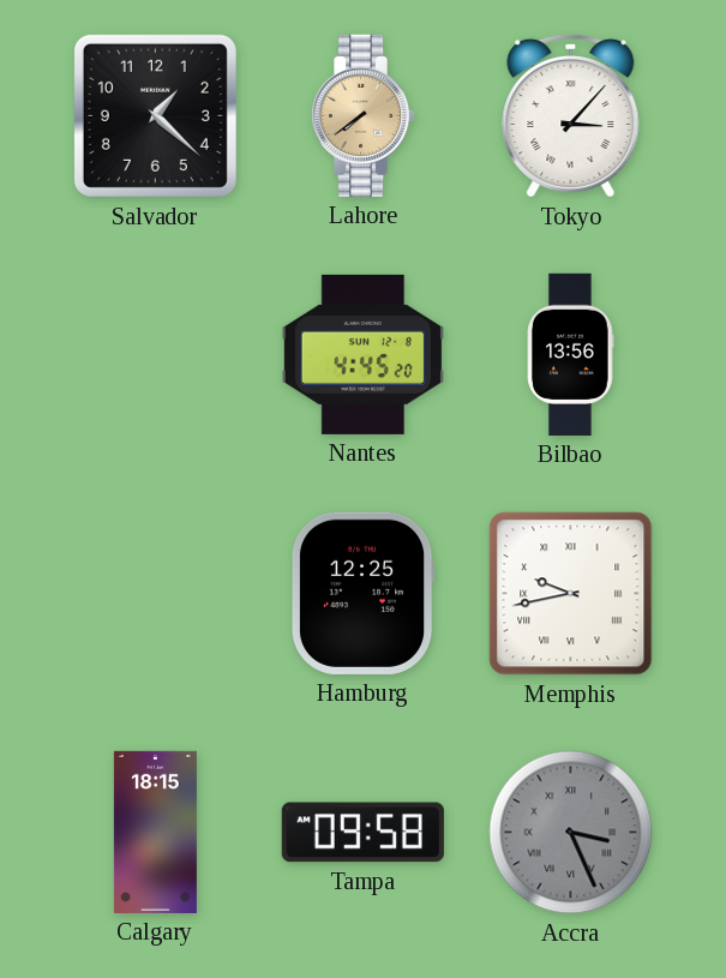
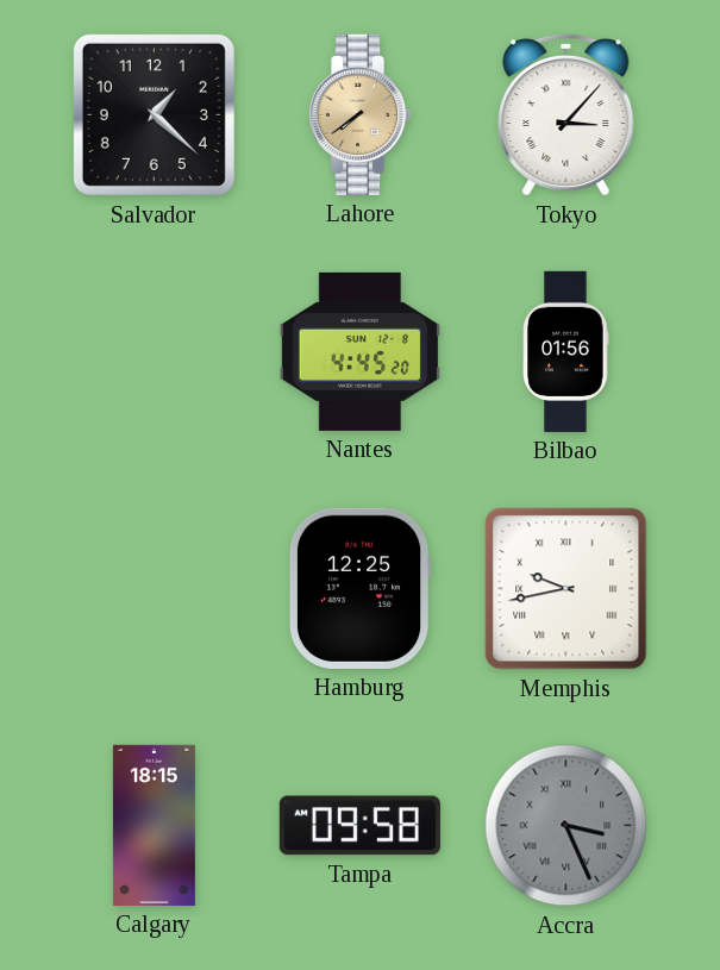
Bilbao: 13:56 -> 01:56
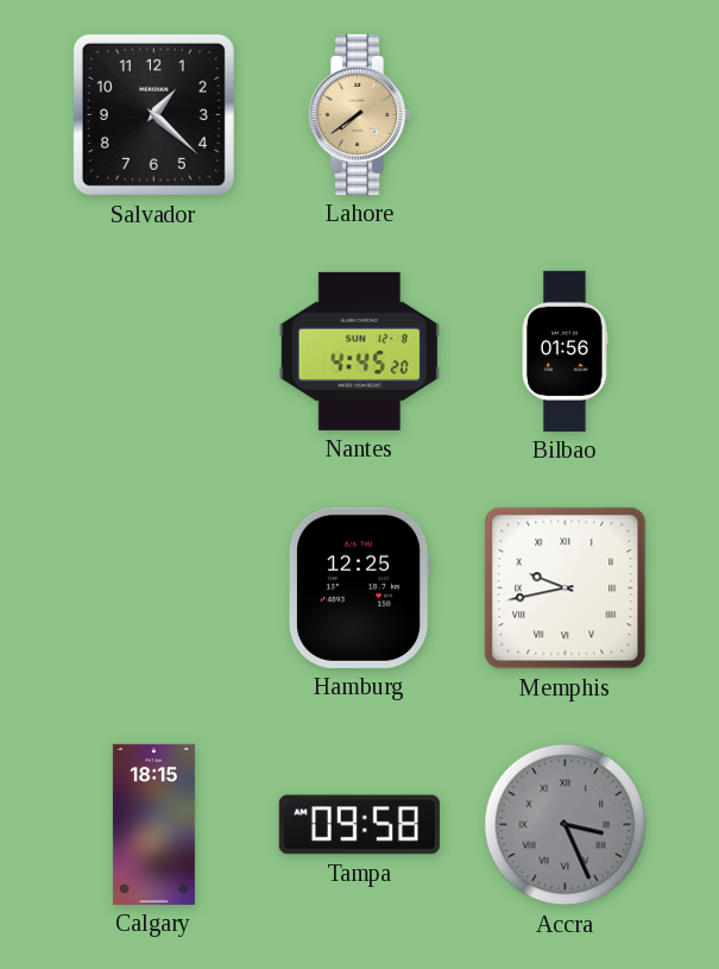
Tokyo: 3:07 -> none
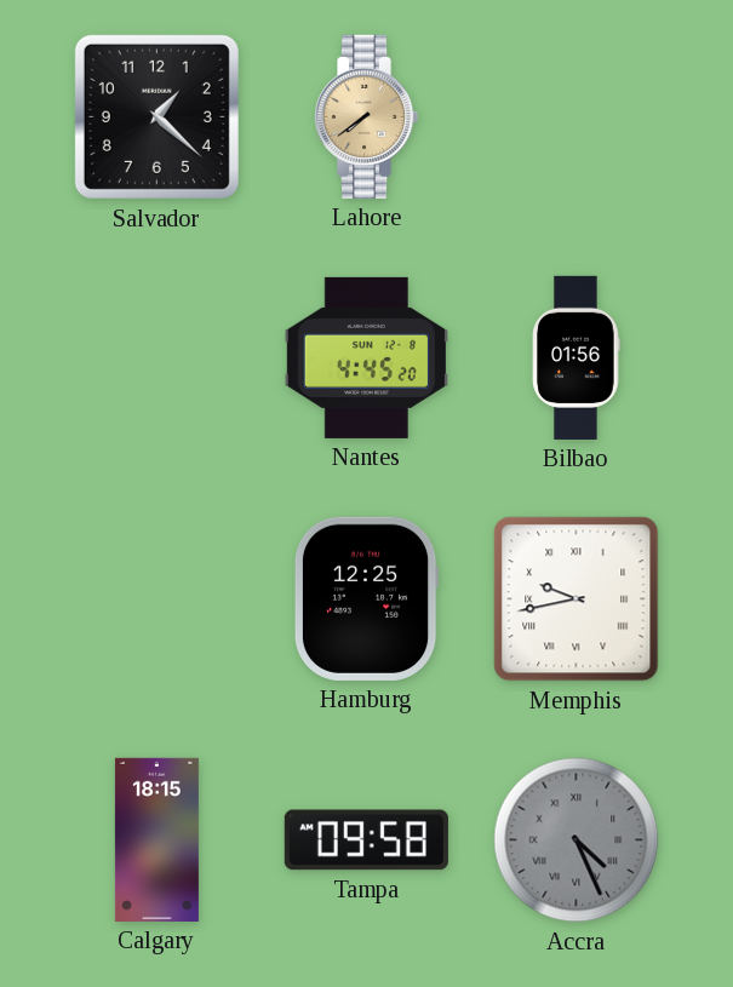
Accra: 3:26 -> 4:26
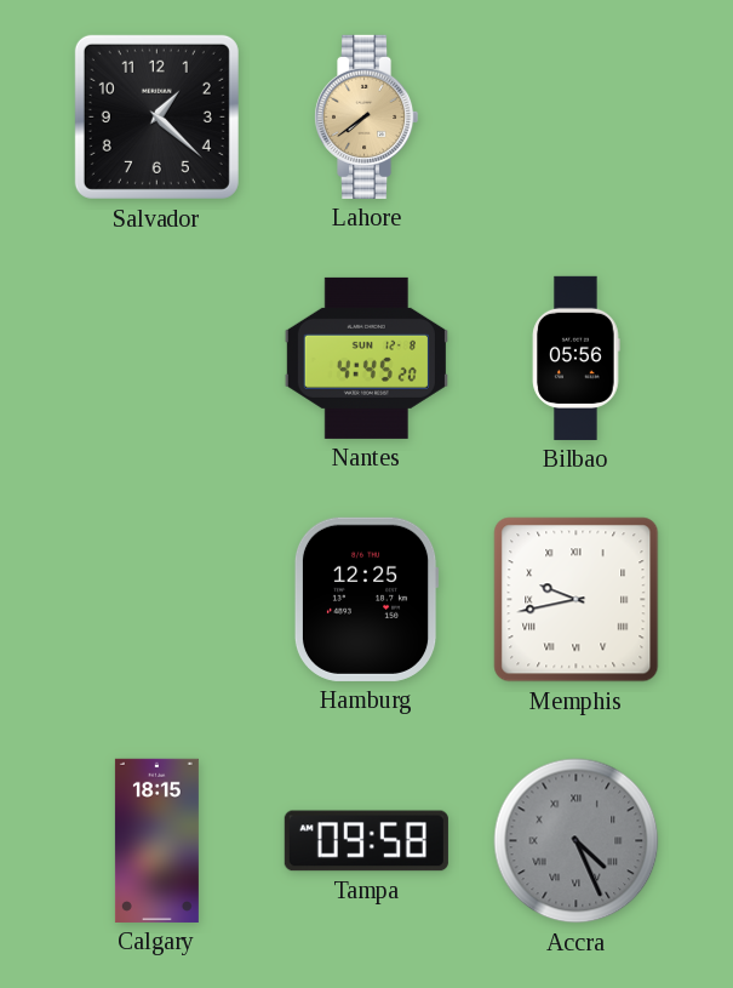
Bilbao: 01:56 -> 05:56
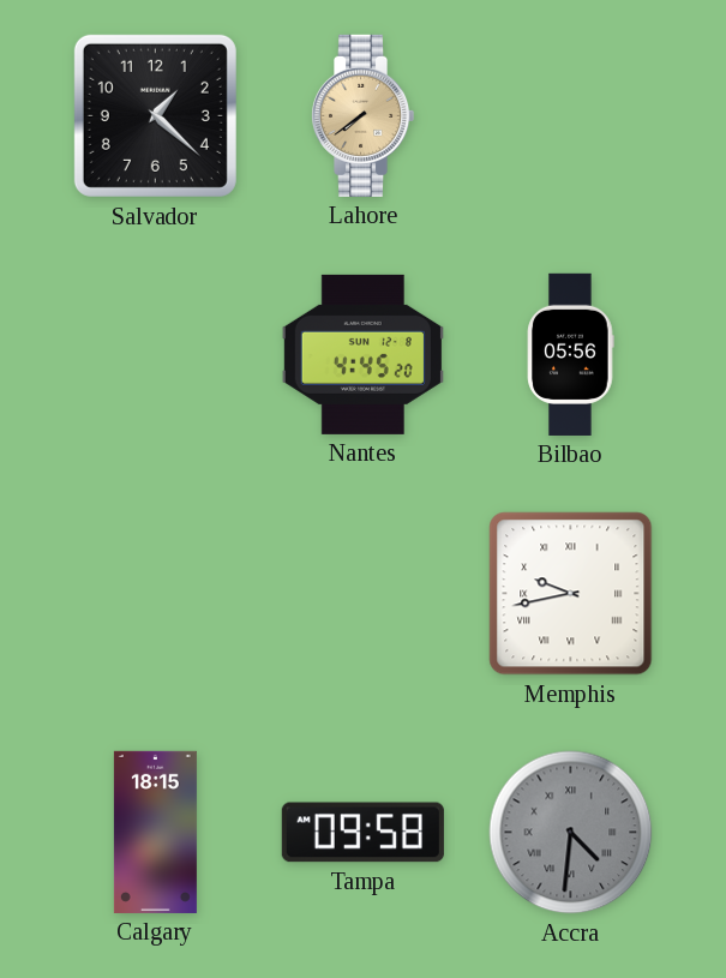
Hamburg: 12:25 -> none
Accra: 4:26 -> 4:31
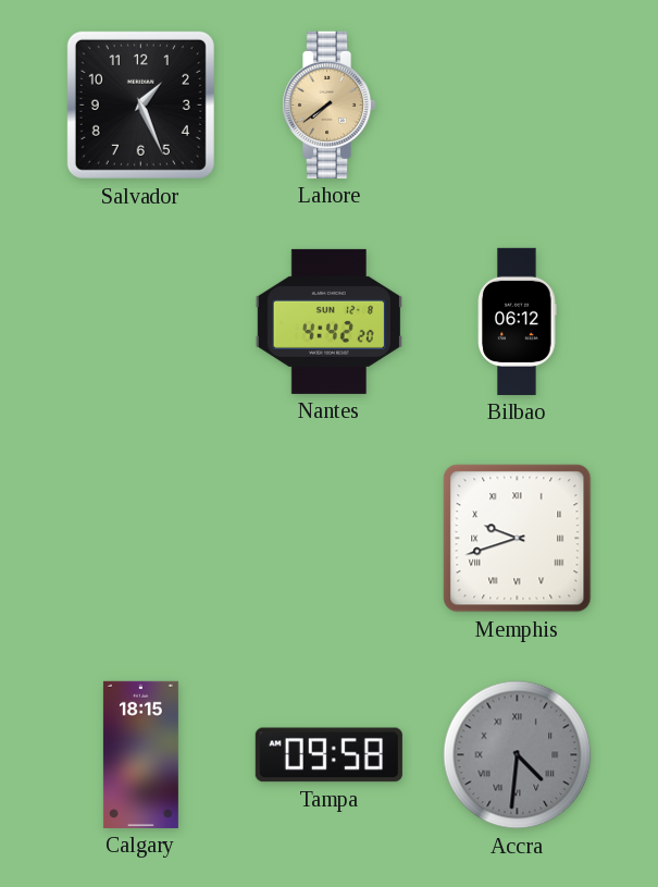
Salvador: 1:22 -> 1:26
Nantes: 4:45 -> 4:42
Bilbao: 05:56 -> 06:12
Memphis: 9:43 -> 9:42
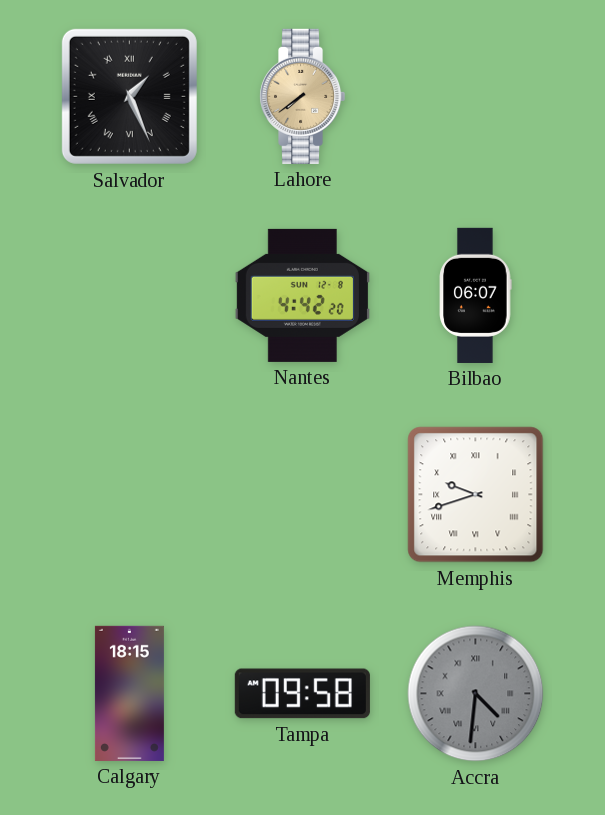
Salvador numerals: Arabic -> Roman
Bilbao: 06:12 -> 06:07
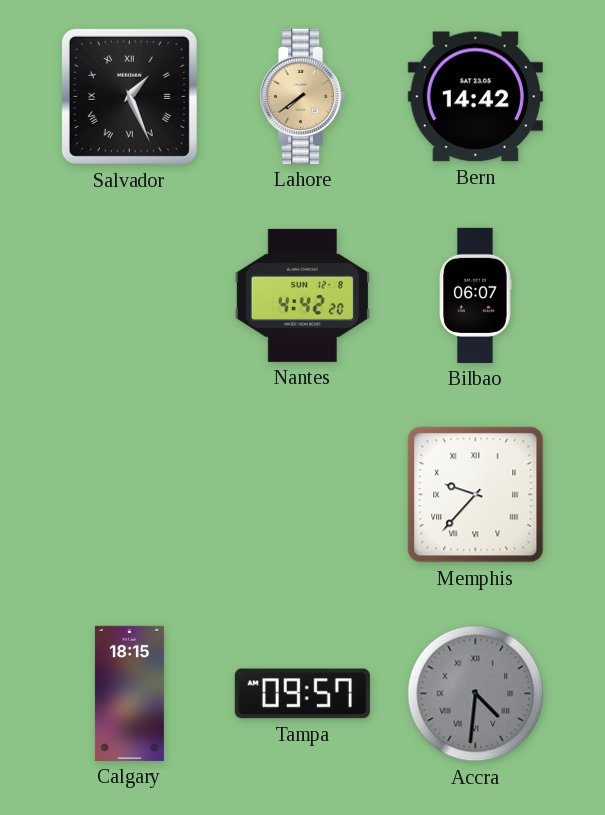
Bern: none -> 14:42
Memphis: 9:42 -> 9:37
Tampa: 09:58 -> 09:57
